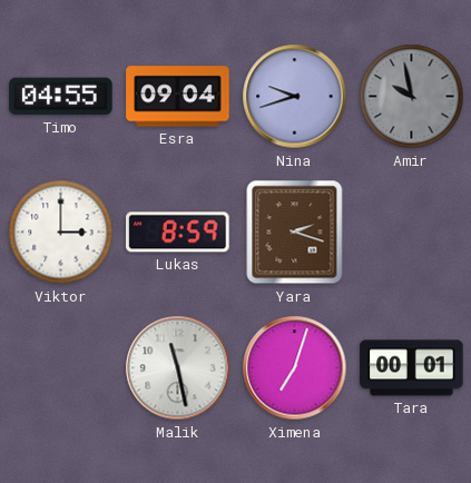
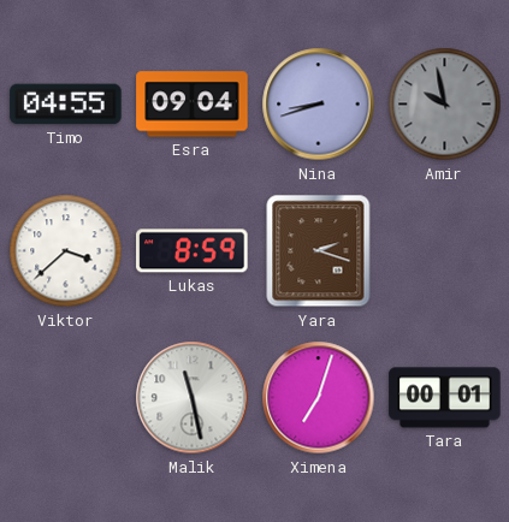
Nina: 9:42 -> 8:42
Viktor: 3:00 -> 3:38
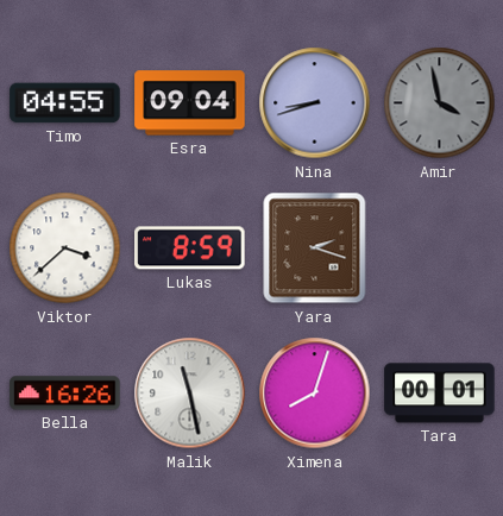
Amir: 9:58 -> 3:58
Bella: none -> 16:26
Ximena: 7:03 -> 8:03
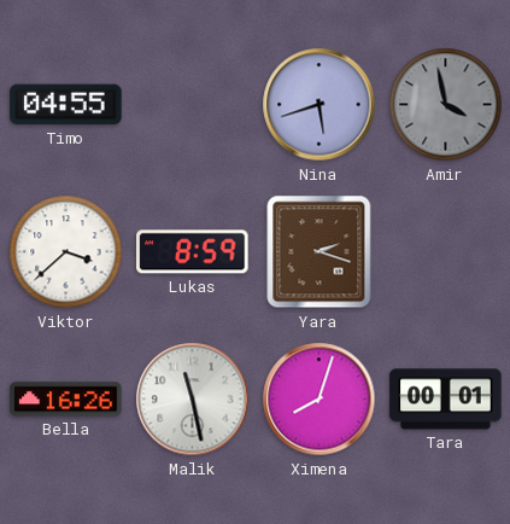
Esra: 09:04 -> none
Nina: 8:42 -> 5:42
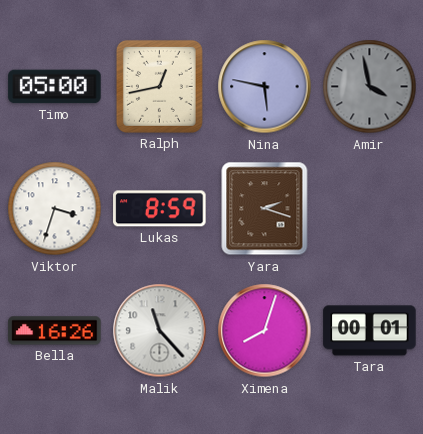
Timo: 04:55 -> 05:00
Ralph: none -> 12:43
Nina: 5:42 -> 5:47
Viktor: 3:38 -> 3:33
Malik: 11:28 -> 11:23
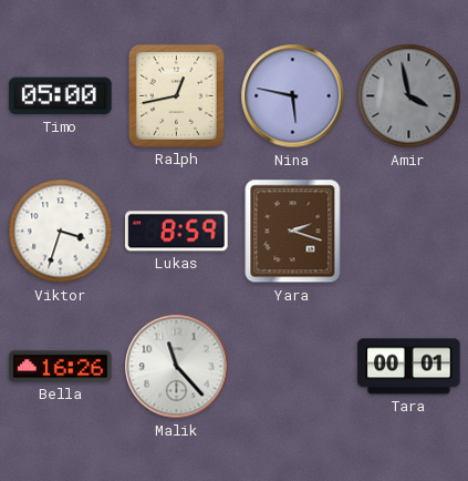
Ximena: 8:03 -> none
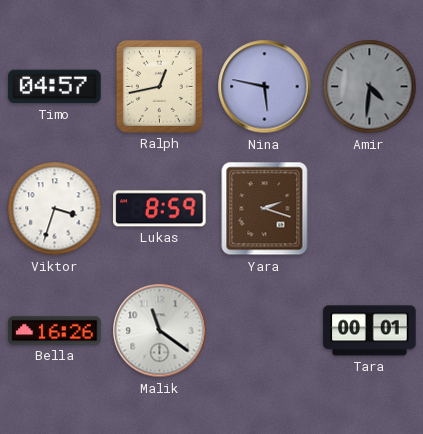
Timo: 05:00 -> 04:57
Amir: 3:58 -> 4:31
Malik: 11:23 -> 11:21
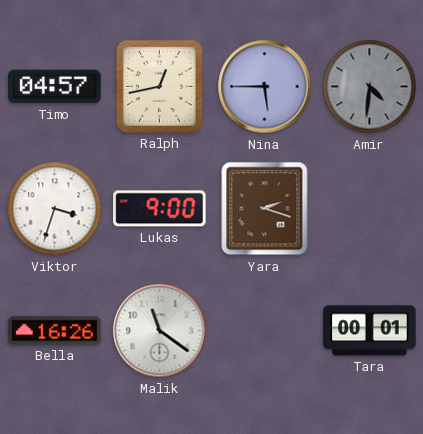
Nina: 5:47 -> 5:45
Lukas: 8:59 -> 9:00
